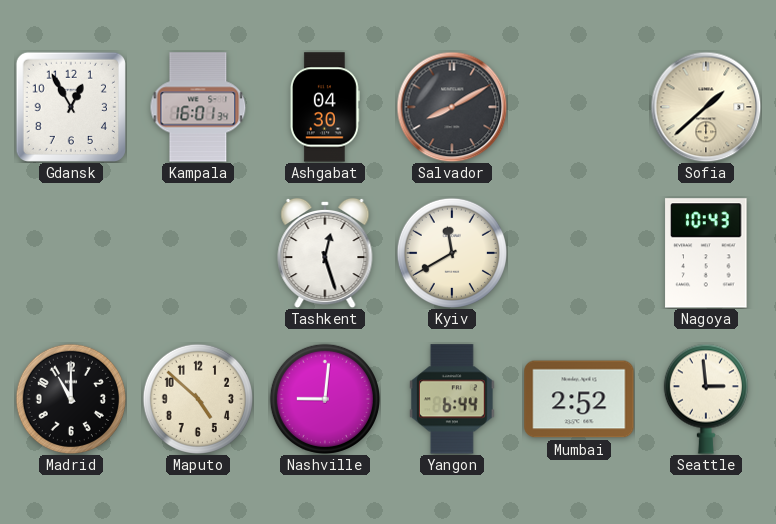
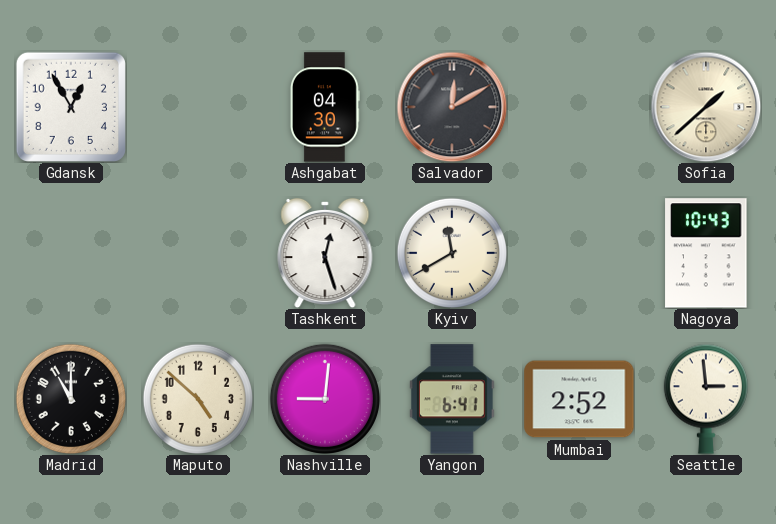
Kampala: 16:01 -> none
Salvador: 8:10 -> 12:10
Yangon: 6:44 -> 6:41
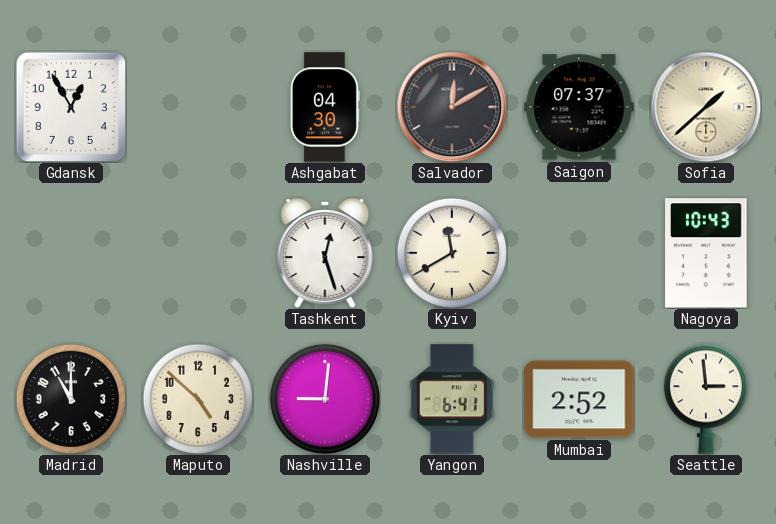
Saigon: none -> 07:37
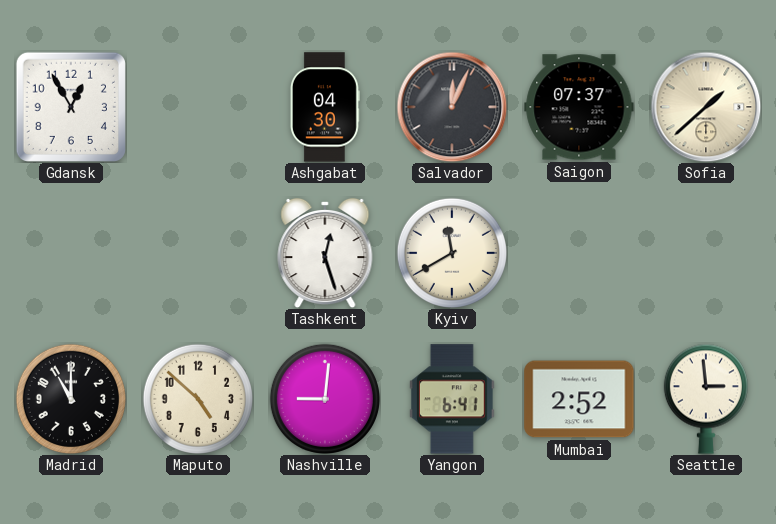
Salvador: 12:10 -> 12:04
Nagoya: 10:43 -> none
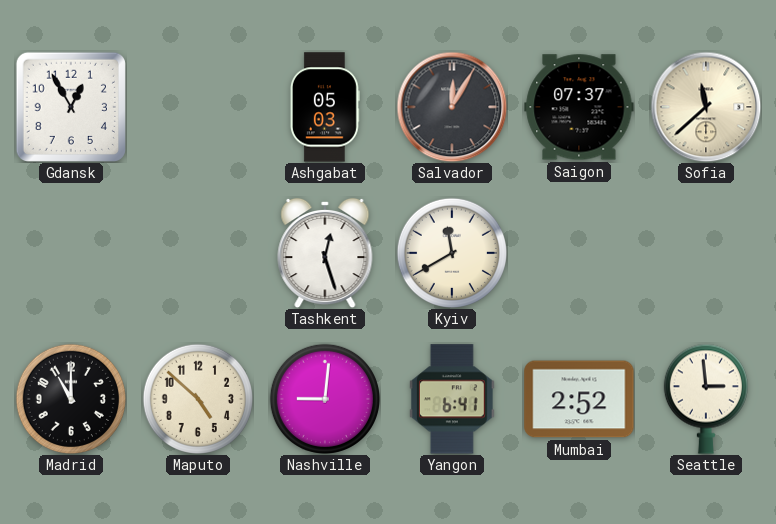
Ashgabat: 04:30 -> 05:03
Salvador: 12:04 -> 12:05
Sofia: 1:38 -> 11:38
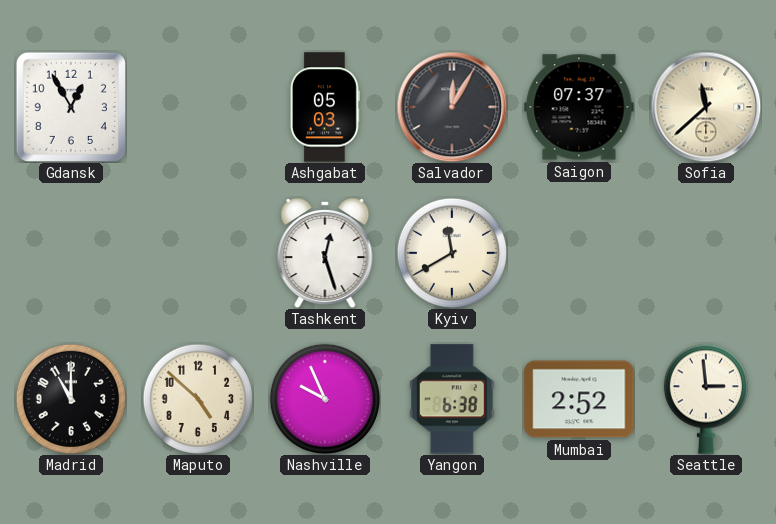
Nashville: 9:01 -> 9:56
Yangon: 6:41 -> 6:38
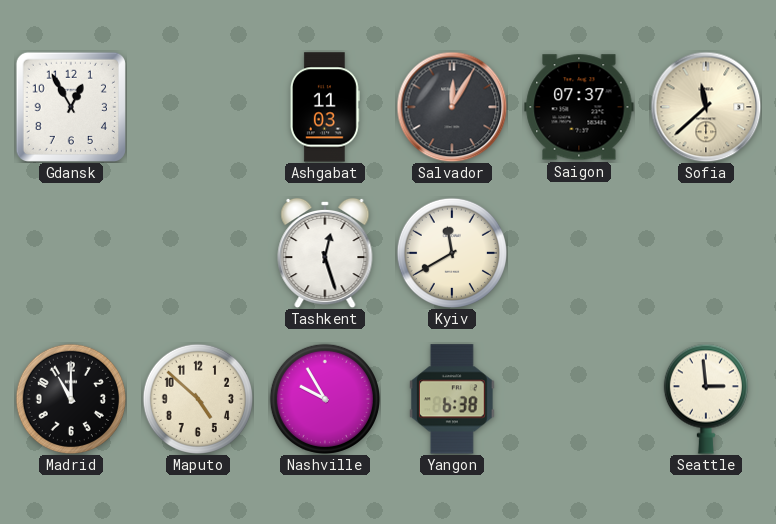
Ashgabat: 05:03 -> 11:03
Nashville: 9:56 -> 9:55
Mumbai: 2:52 -> none
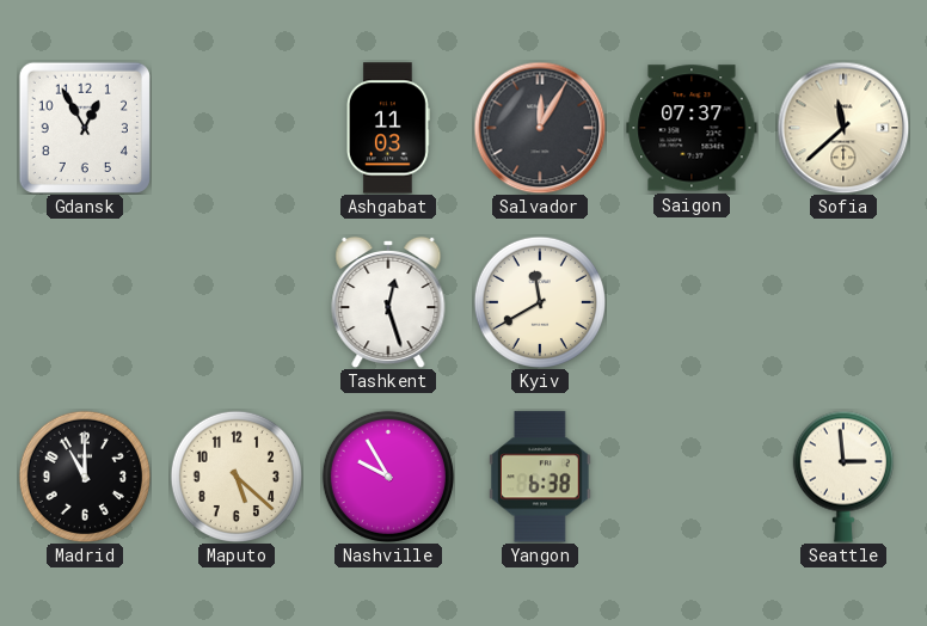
Maputo: 4:52 -> 5:22
